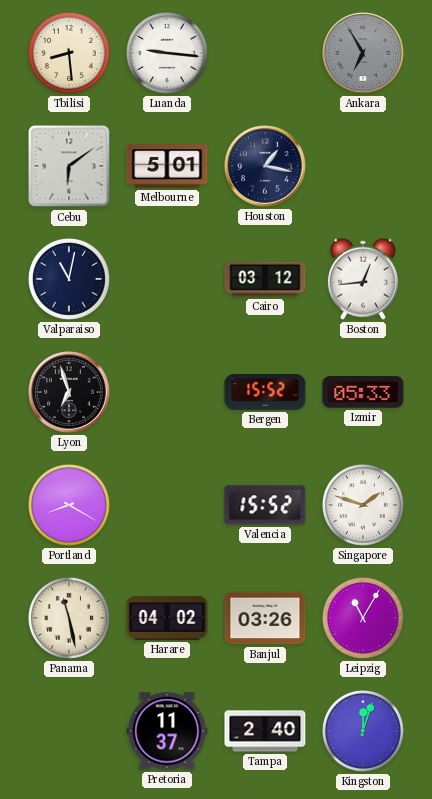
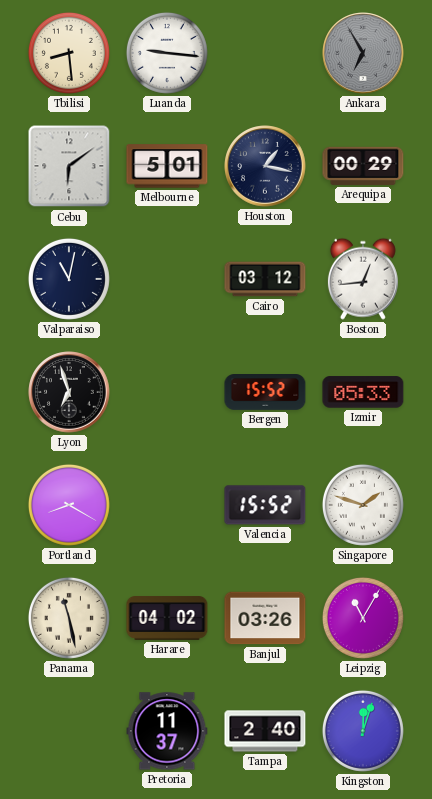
Arequipa: none -> 00:29
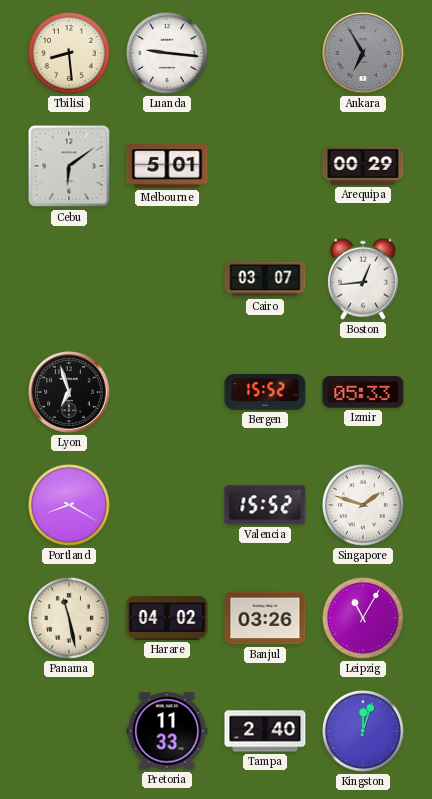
Houston: 1:17 -> none
Valparaiso: 11:02 -> none
Cairo: 03:12 -> 03:07
Pretoria: 11:37 -> 11:33
